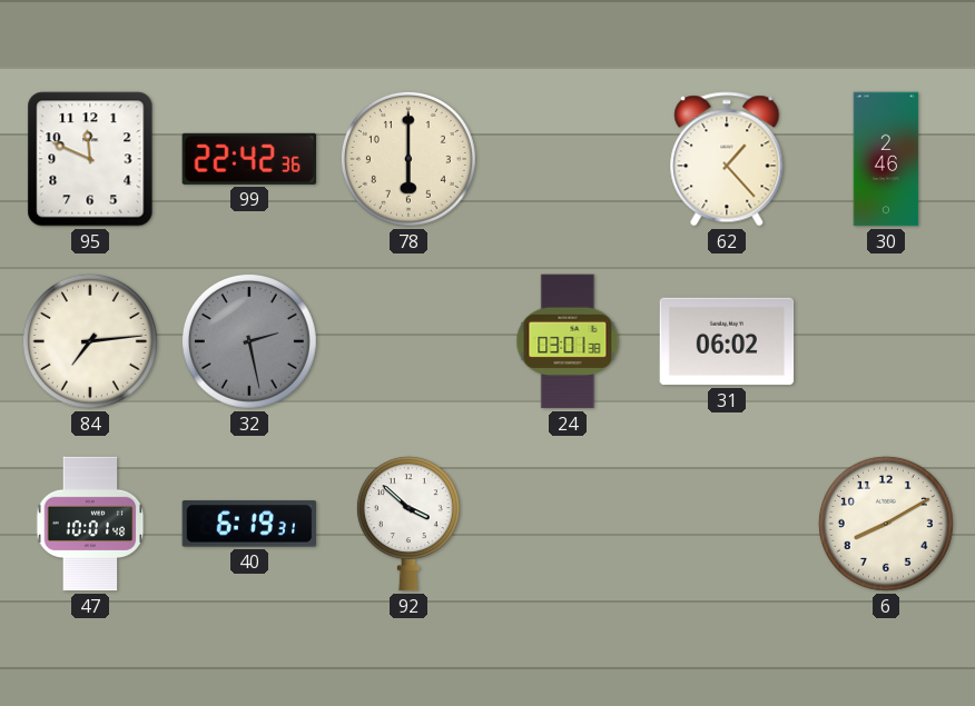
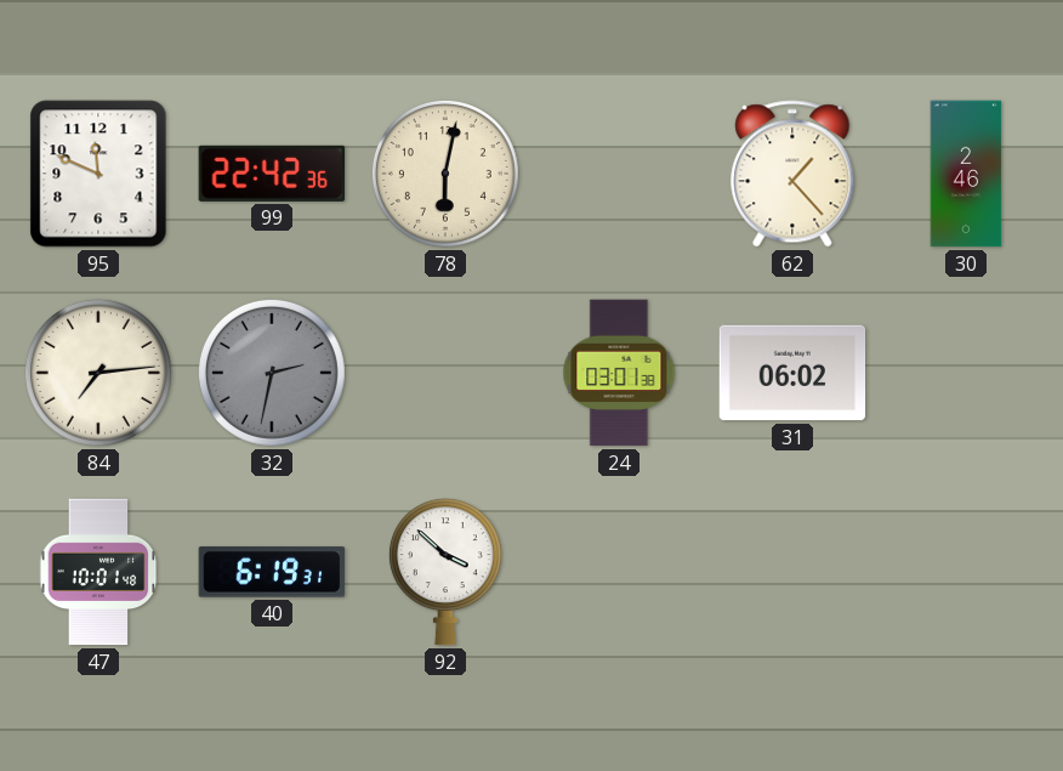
78: 6:00 -> 6:02
32: 2:28 -> 2:32
6: 8:10 -> none
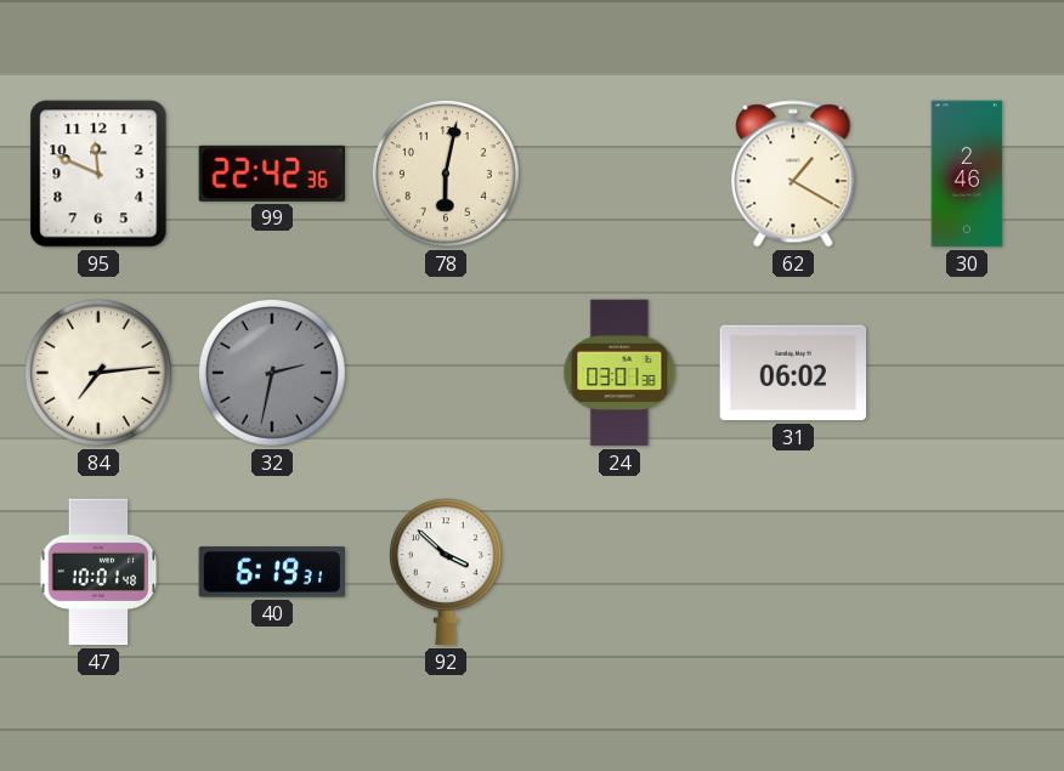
62: 1:23 -> 1:20
